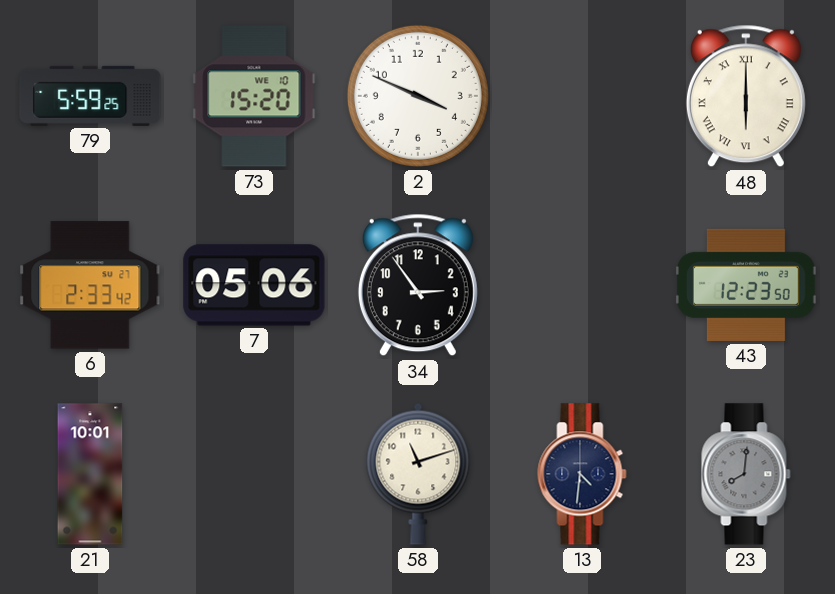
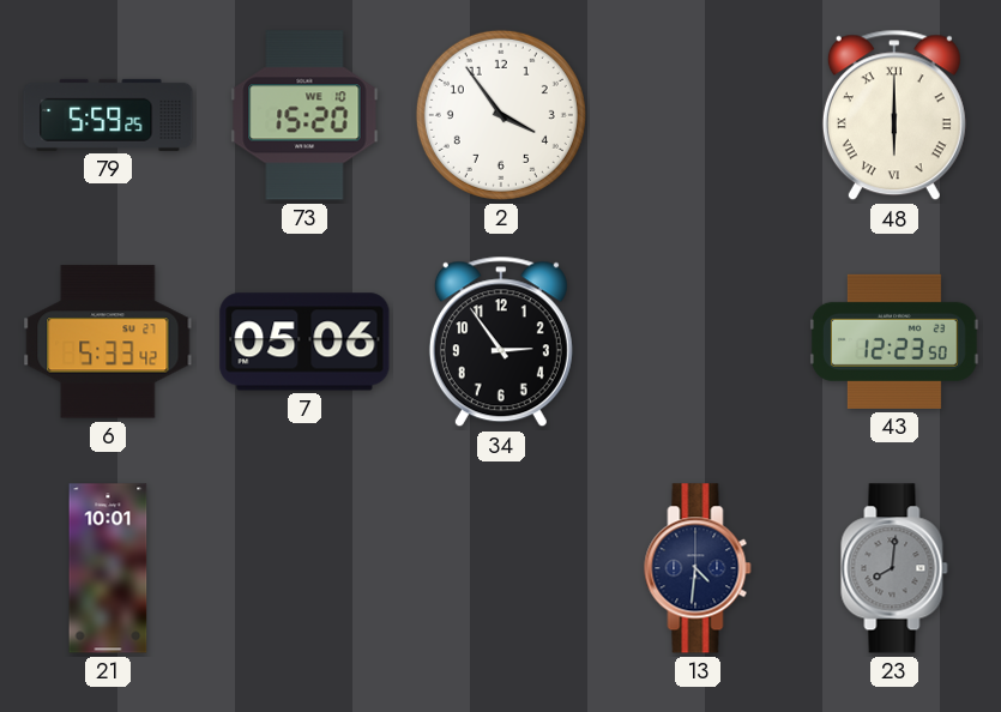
2: 3:49 -> 3:54
6: 2:33 -> 5:33
58: 11:12 -> none
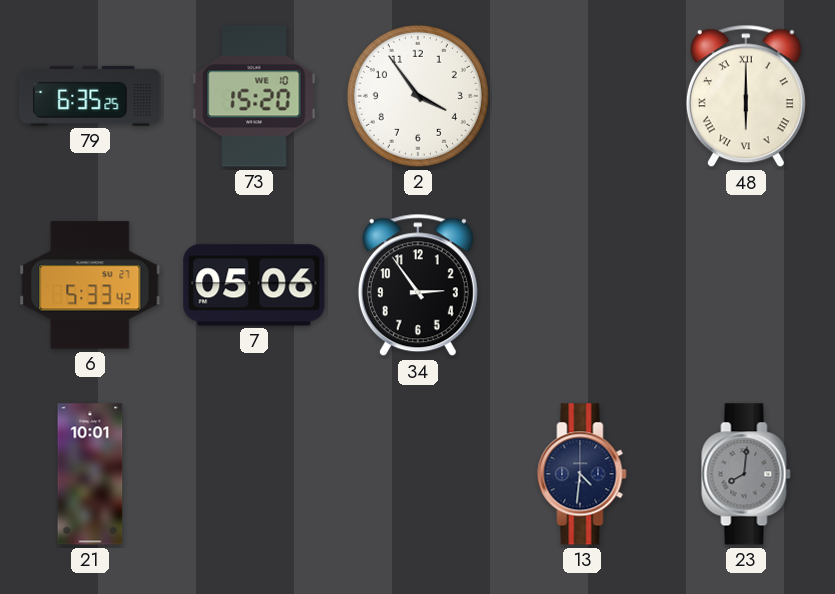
79: 5:59 -> 6:35
43: 12:23 -> none
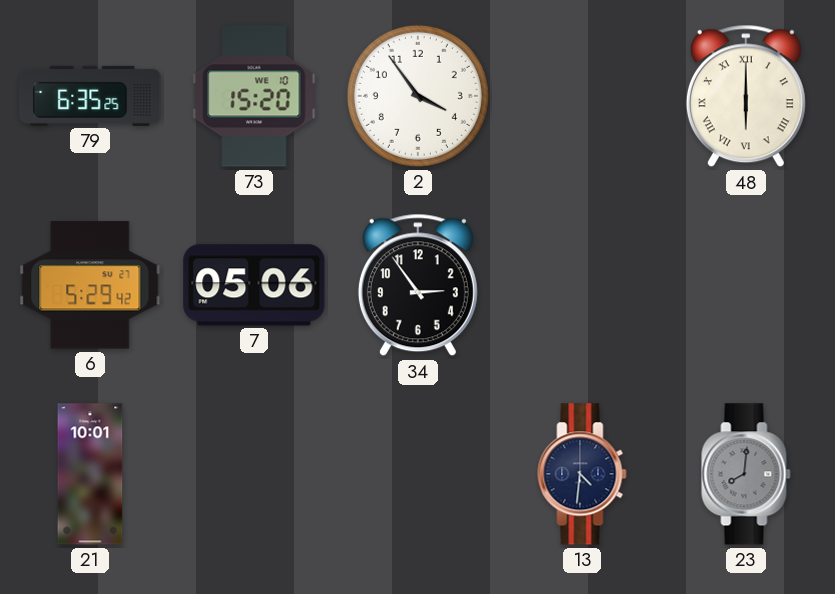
6: 5:33 -> 5:29
